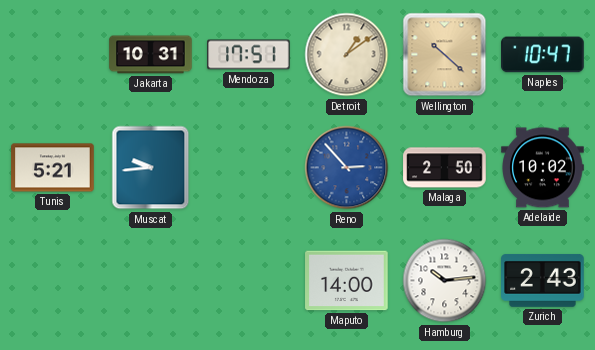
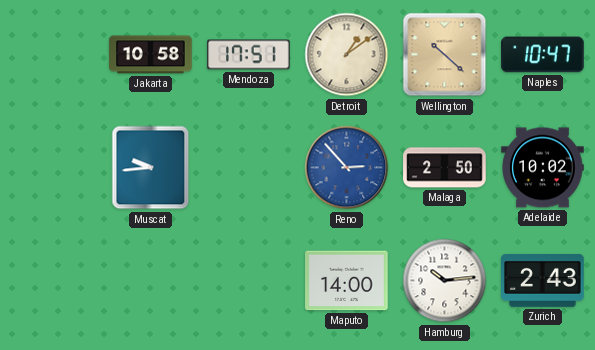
Jakarta: 10:31 -> 10:58
Tunis: 5:21 -> none
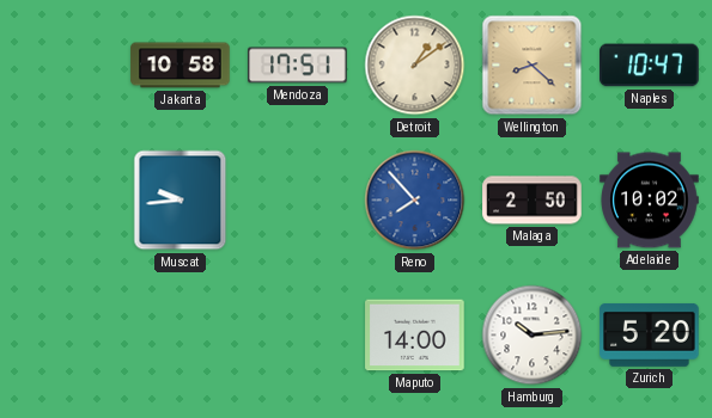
Wellington: 10:22 -> 8:22
Reno: 2:53 -> 7:53
Zurich: 2:43 -> 5:20
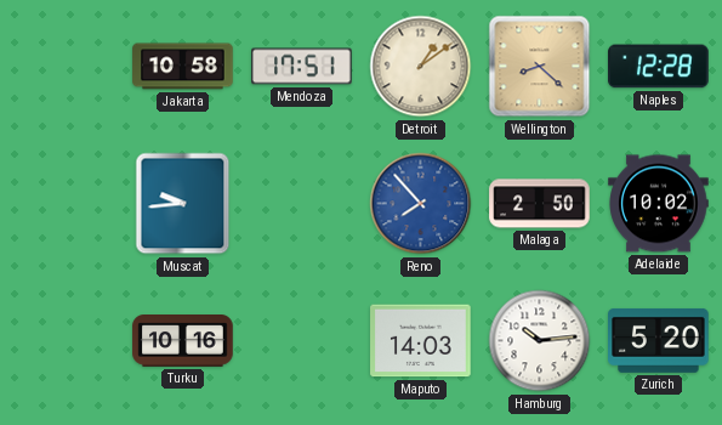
Naples: 10:47 -> 12:28
Turku: none -> 10:16
Maputo: 14:00 -> 14:03
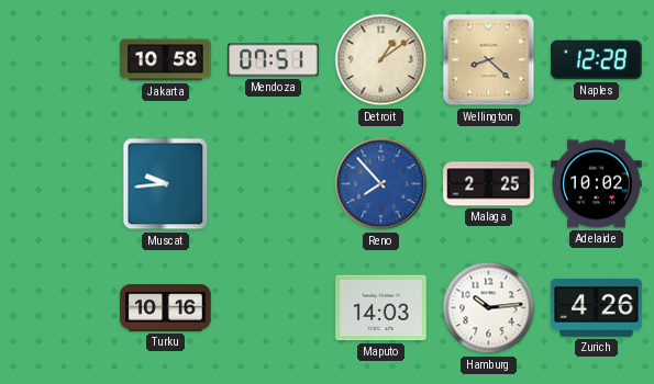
Mendoza: 17:51 -> 07:51
Malaga: 2:50 -> 2:25
Zurich: 5:20 -> 4:26
